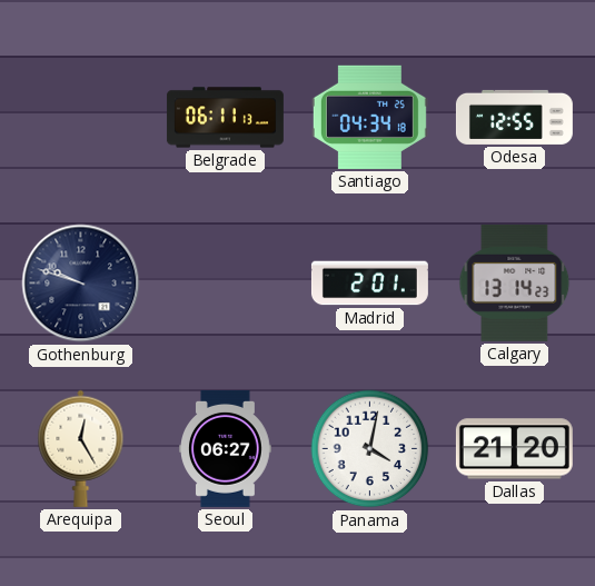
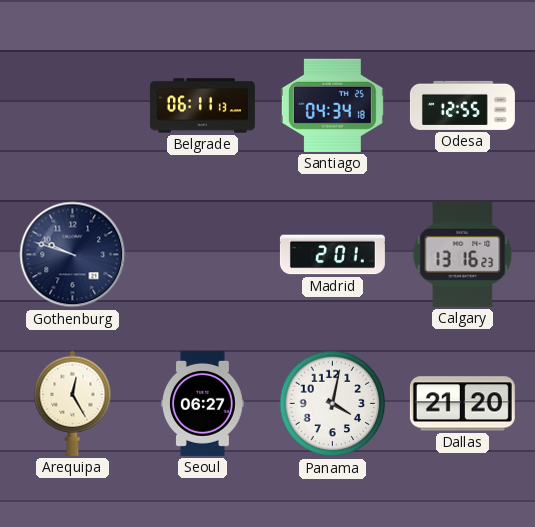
Calgary: 13:14 -> 13:16
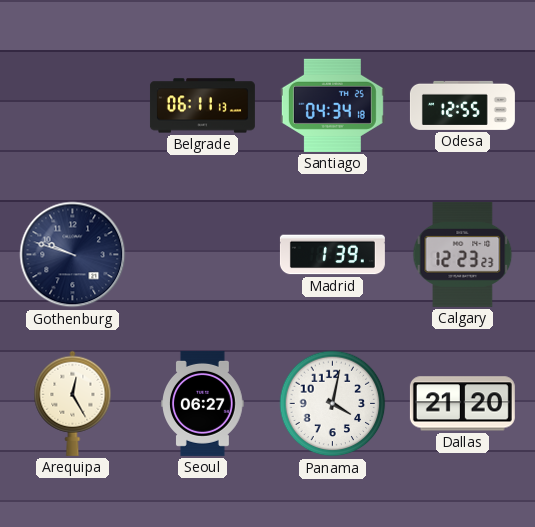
Madrid: 2:01 -> 1:39
Calgary: 13:16 -> 12:23
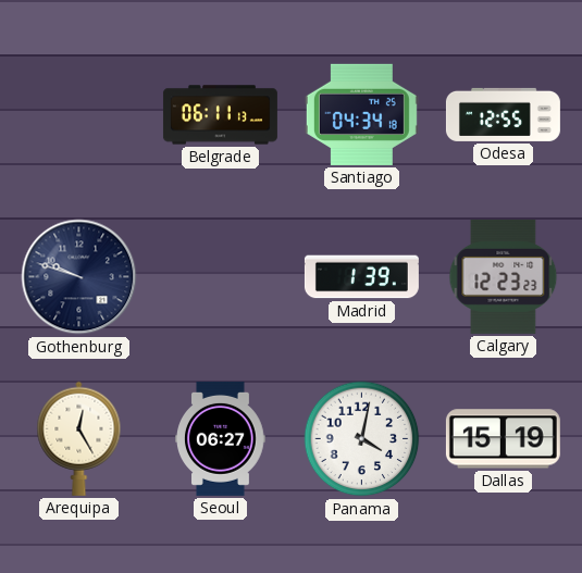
Dallas: 21:20 -> 15:19
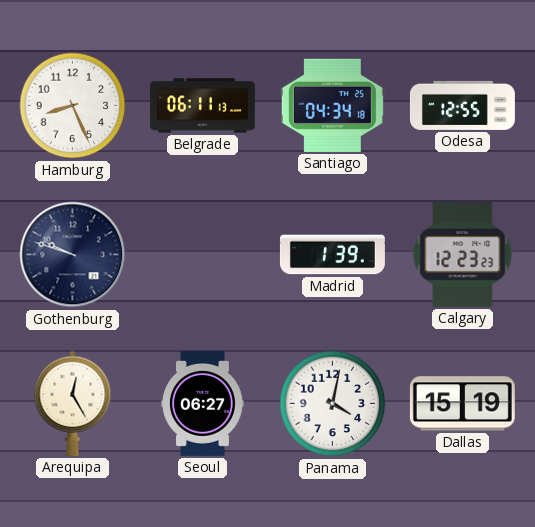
Hamburg: none -> 8:26
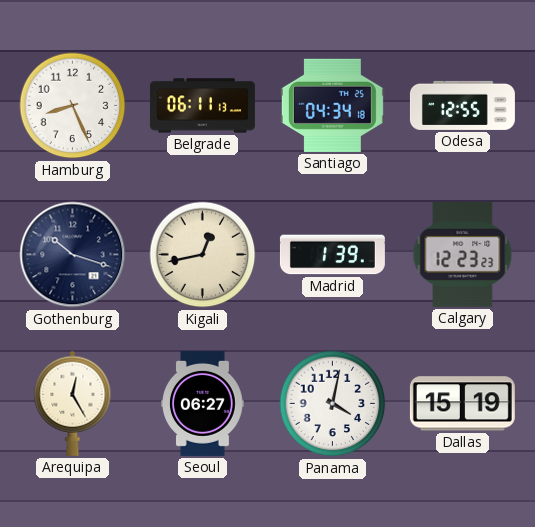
Gothenburg: 9:48 -> 10:18
Kigali: none -> 12:43
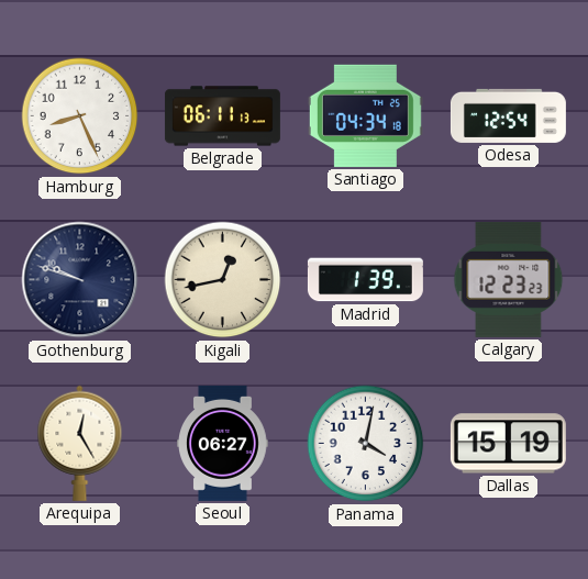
Odesa: 12:55 -> 12:54
Gothenburg: 10:18 -> 9:48
